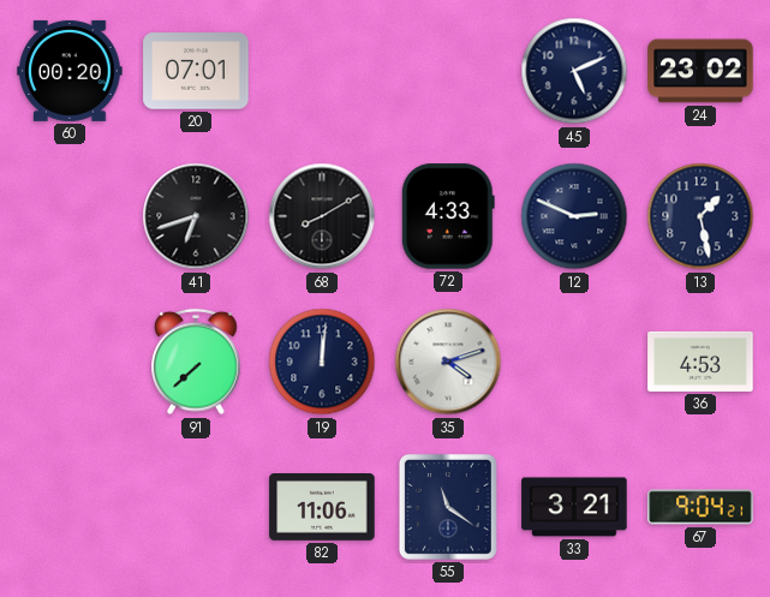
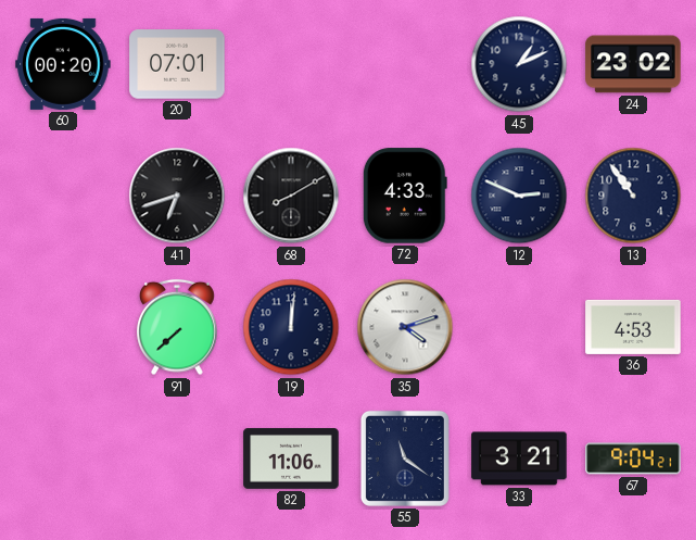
45: 5:11 -> 1:11
13: 1:28 -> 10:54
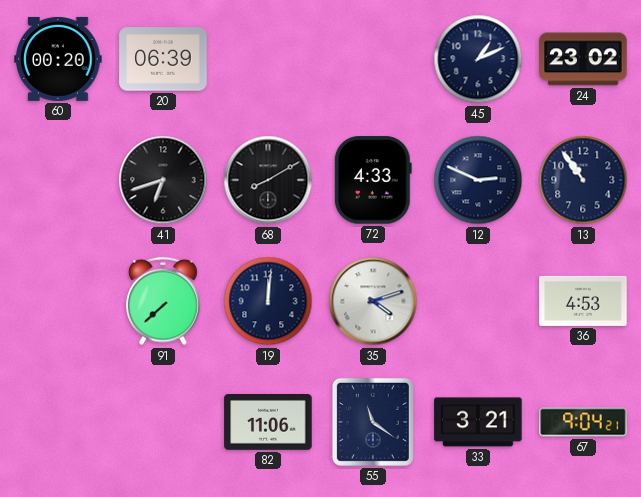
20: 07:01 -> 06:39
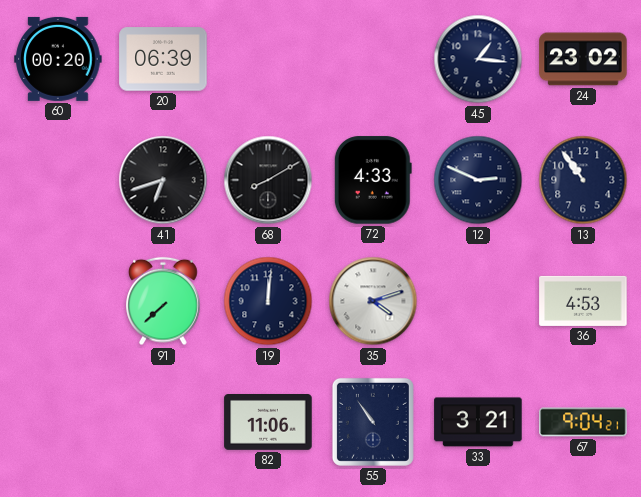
45: 1:11 -> 1:16
55: 11:21 -> 10:54
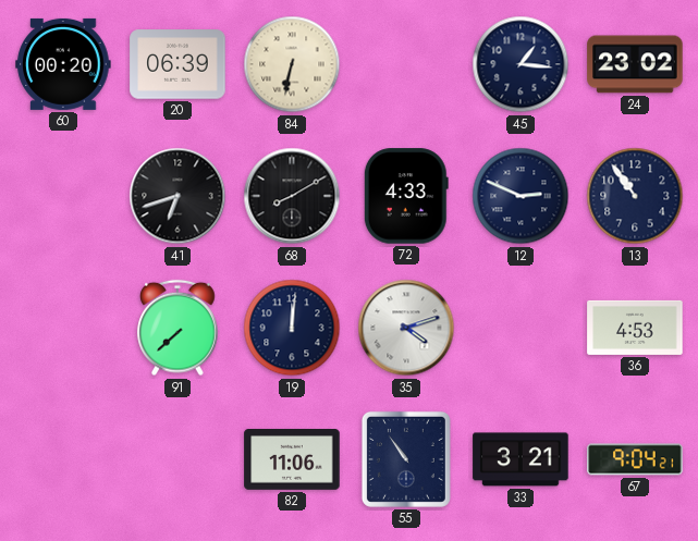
84: none -> 6:32
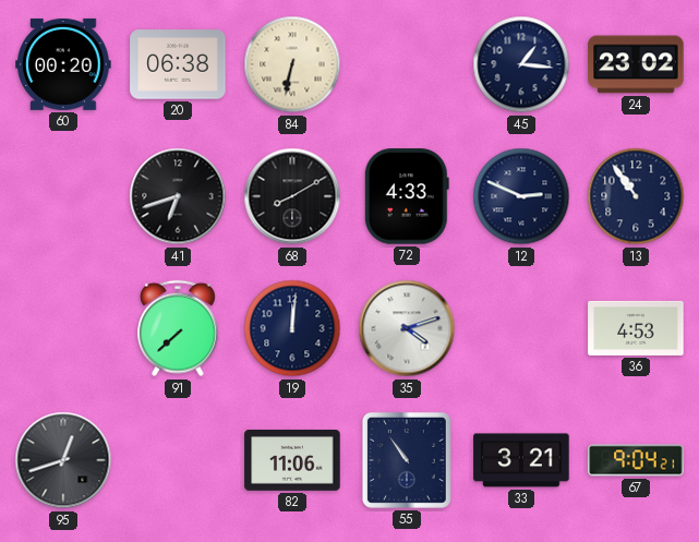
20: 06:39 -> 06:38
95: none -> 12:42
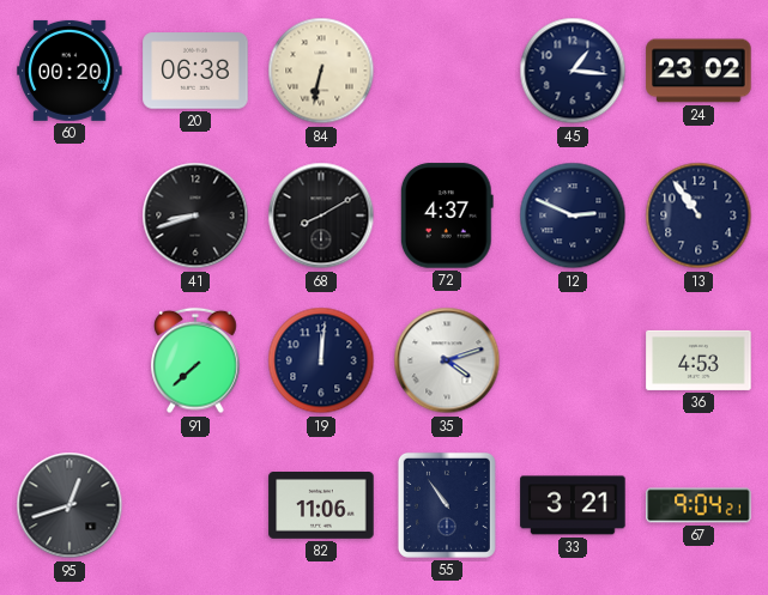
41: 6:42 -> 8:42
72: 4:33 -> 4:37
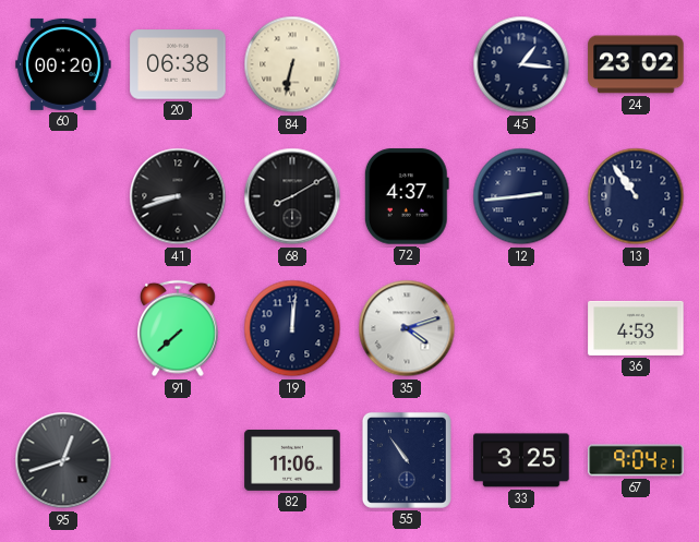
12: 2:49 -> 2:44
33: 3:21 -> 3:25
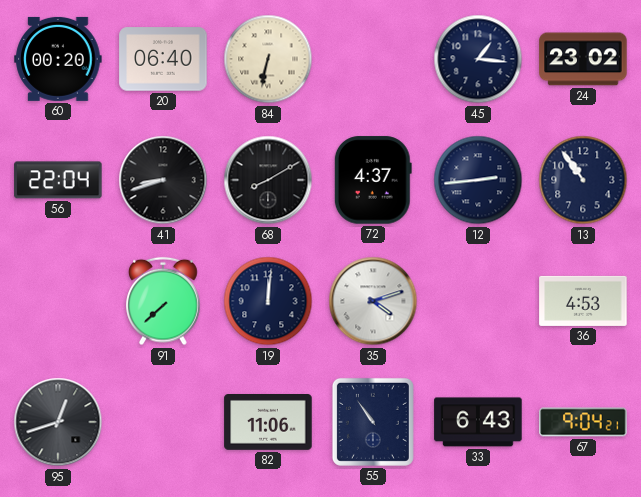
20: 06:38 -> 06:40
56: none -> 22:04
33: 3:25 -> 6:43
